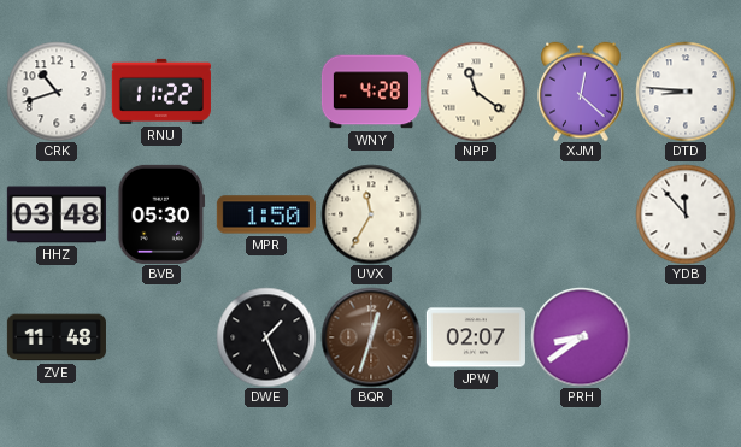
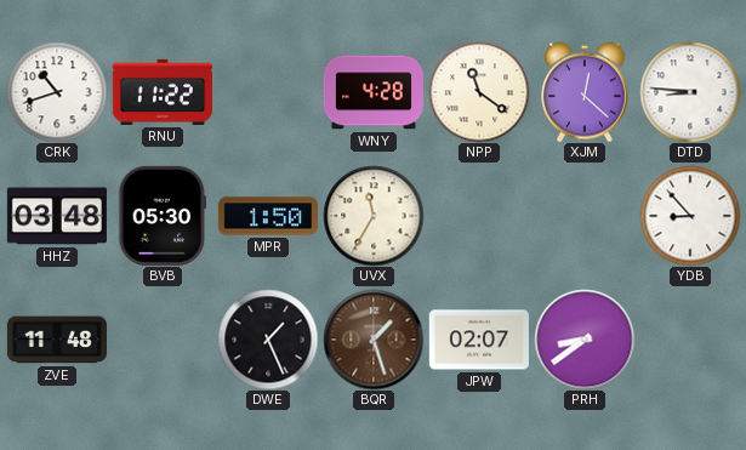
YDB: 11:53 -> 8:53
BQR: 12:33 -> 1:27
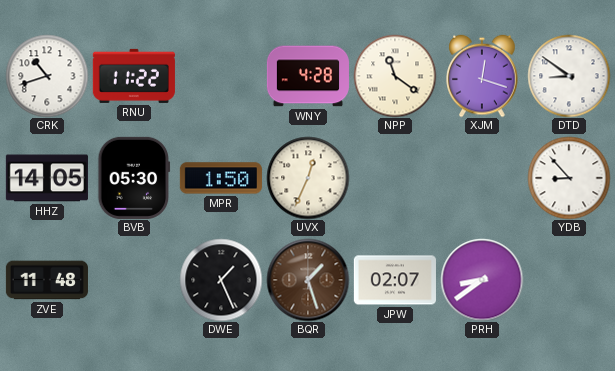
XJM: 12:22 -> 12:18
DTD: 8:46 -> 8:51
HHZ: 03:48 -> 14:05
UVX: 11:35 -> 12:34
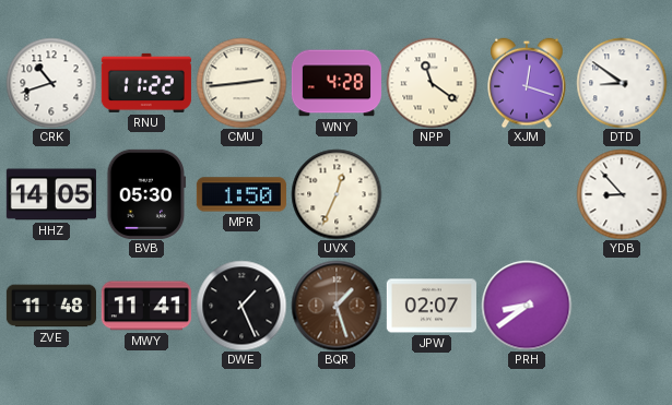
CMU: none -> 2:44
MWY: none -> 11:41
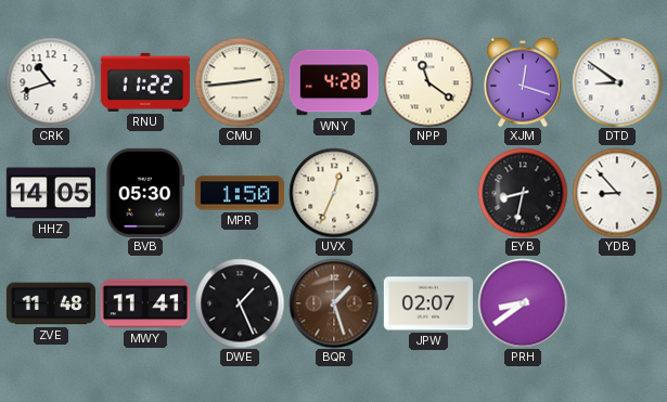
EYB: none -> 8:32
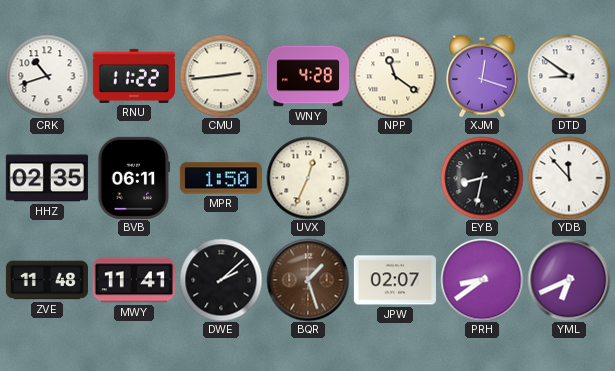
HHZ: 14:05 -> 02:35
BVB: 05:30 -> 06:11
YDB: 8:53 -> 11:53
DWE: 1:26 -> 2:08
YML: none -> 6:41
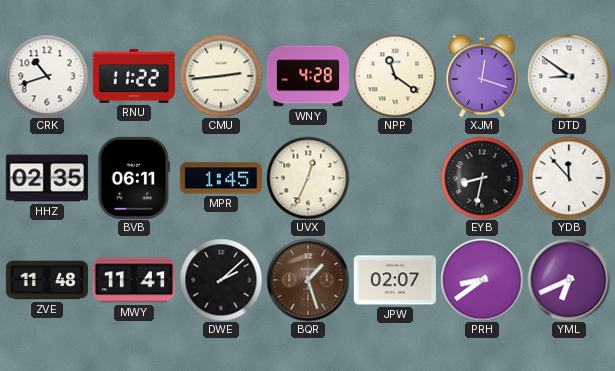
MPR: 1:50 -> 1:45
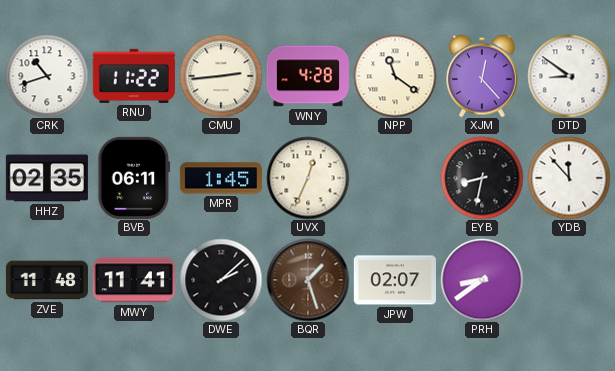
XJM: 12:18 -> 12:23
YML: 6:41 -> none
